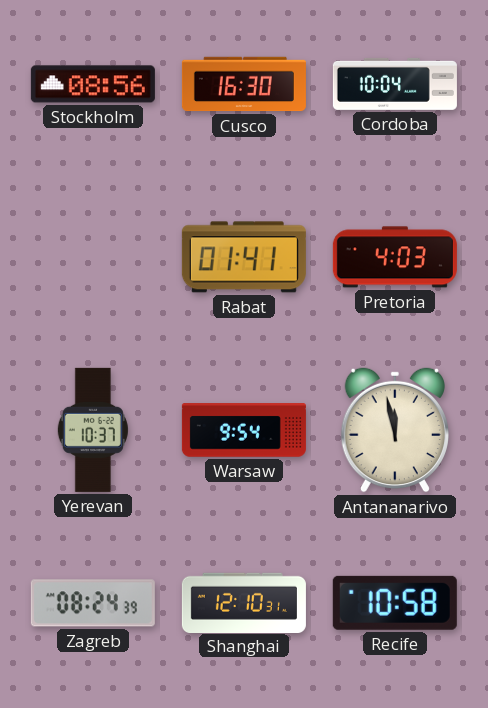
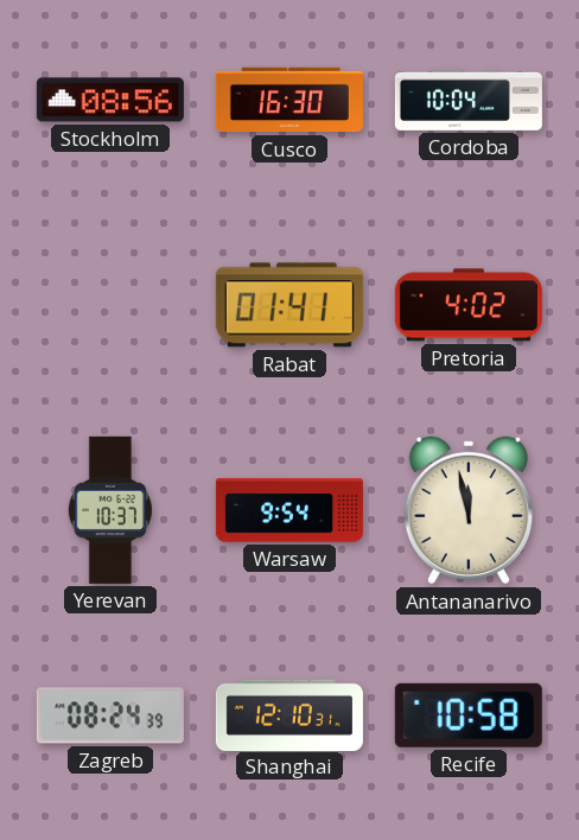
Pretoria: 4:03 -> 4:02
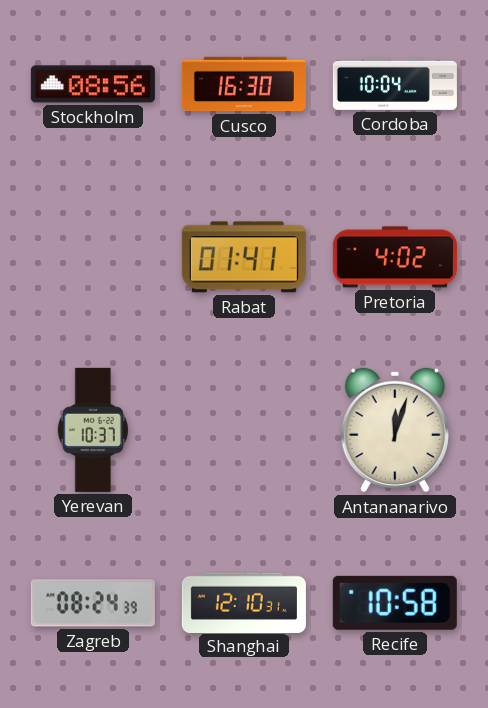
Warsaw: 9:54 -> none
Antananarivo: 11:58 -> 12:03
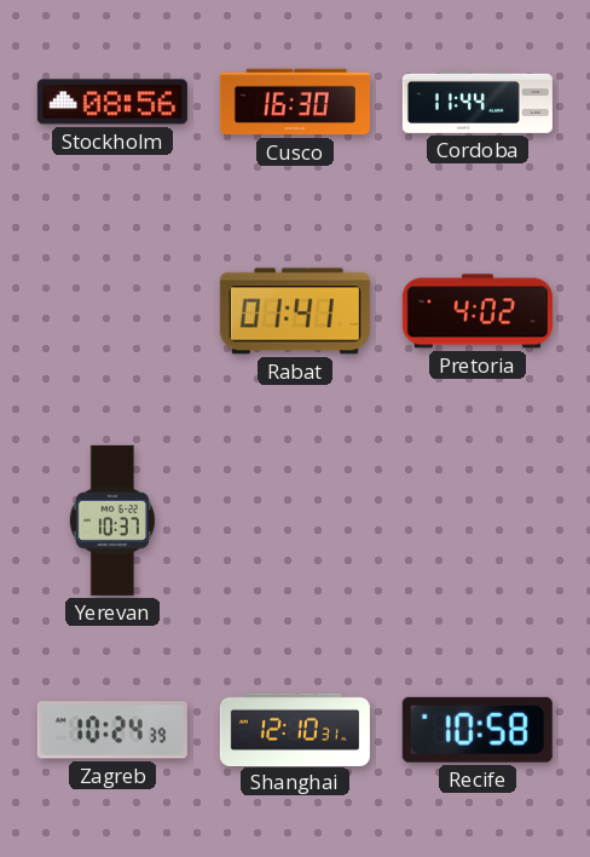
Cordoba: 10:04 -> 11:44
Antananarivo: 12:03 -> none
Zagreb: 08:24 -> 10:24
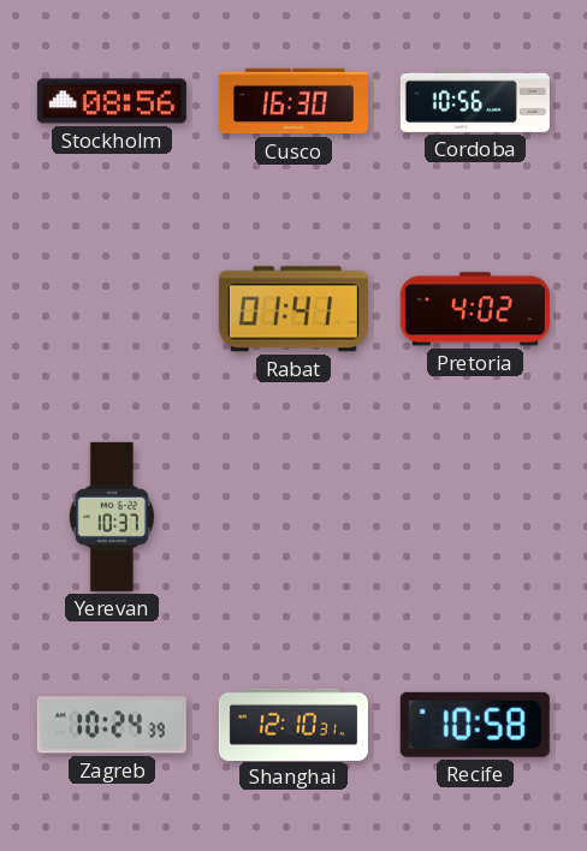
Cordoba: 11:44 -> 10:56
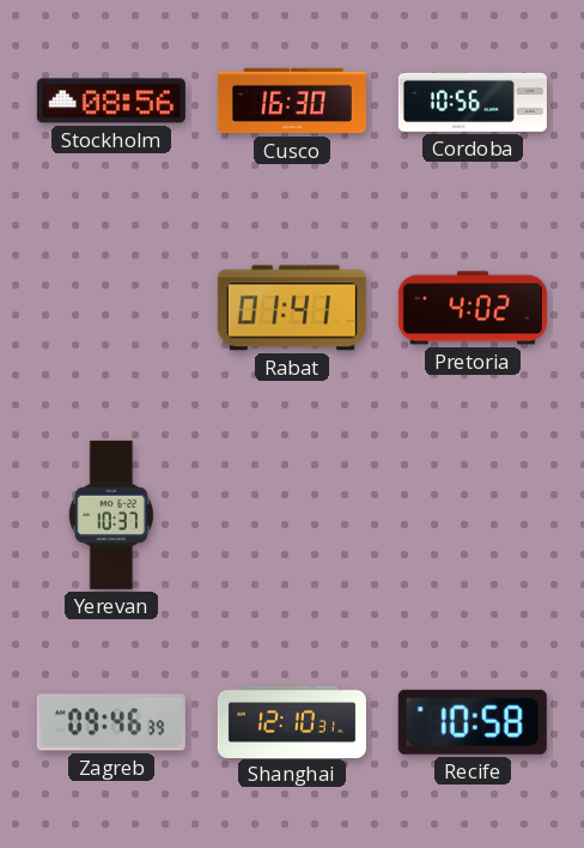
Zagreb: 10:24 -> 09:46
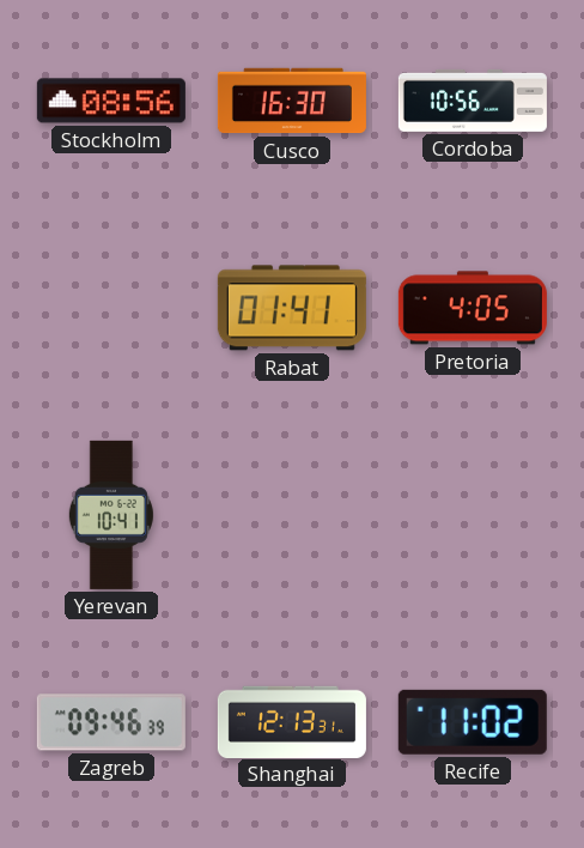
Pretoria: 4:02 -> 4:05
Yerevan: 10:37 -> 10:41
Shanghai: 12:10 -> 12:13
Recife: 10:58 -> 11:02
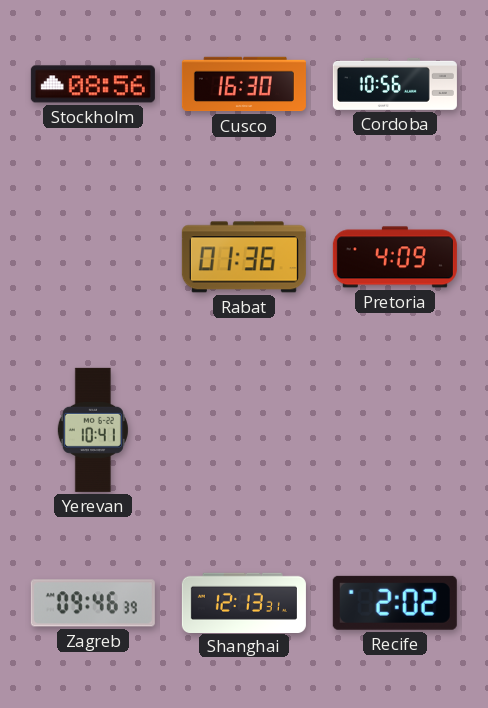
Rabat: 01:41 -> 01:36
Pretoria: 4:05 -> 4:09
Recife: 11:02 -> 2:02
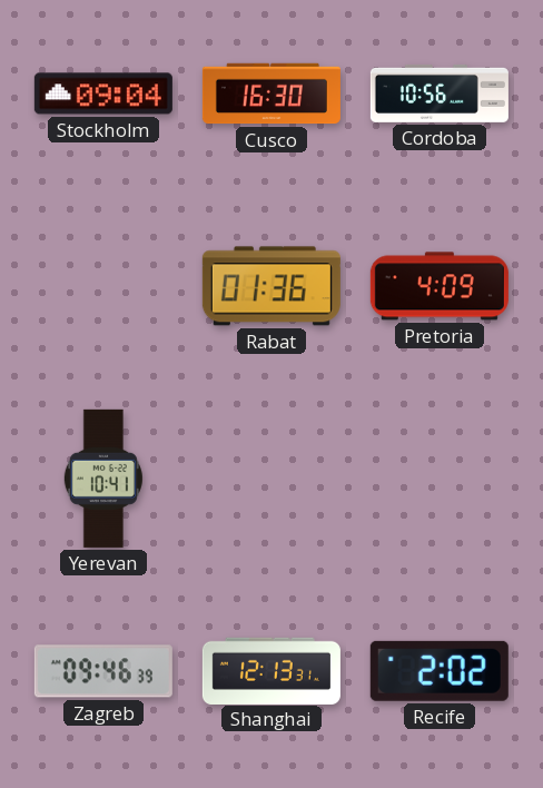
Stockholm: 08:56 -> 09:04
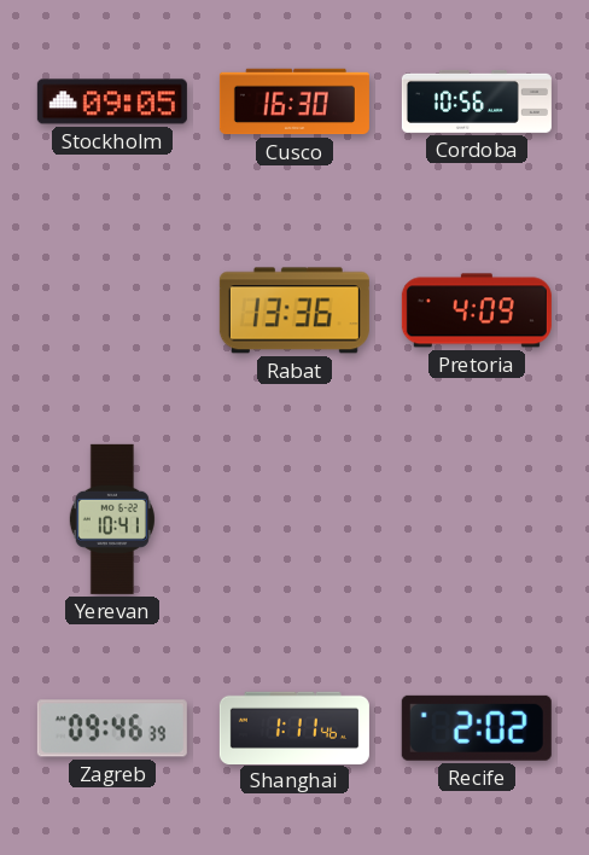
Stockholm: 09:04 -> 09:05
Rabat: 01:36 -> 13:36
Shanghai: 12:13 -> 1:11
